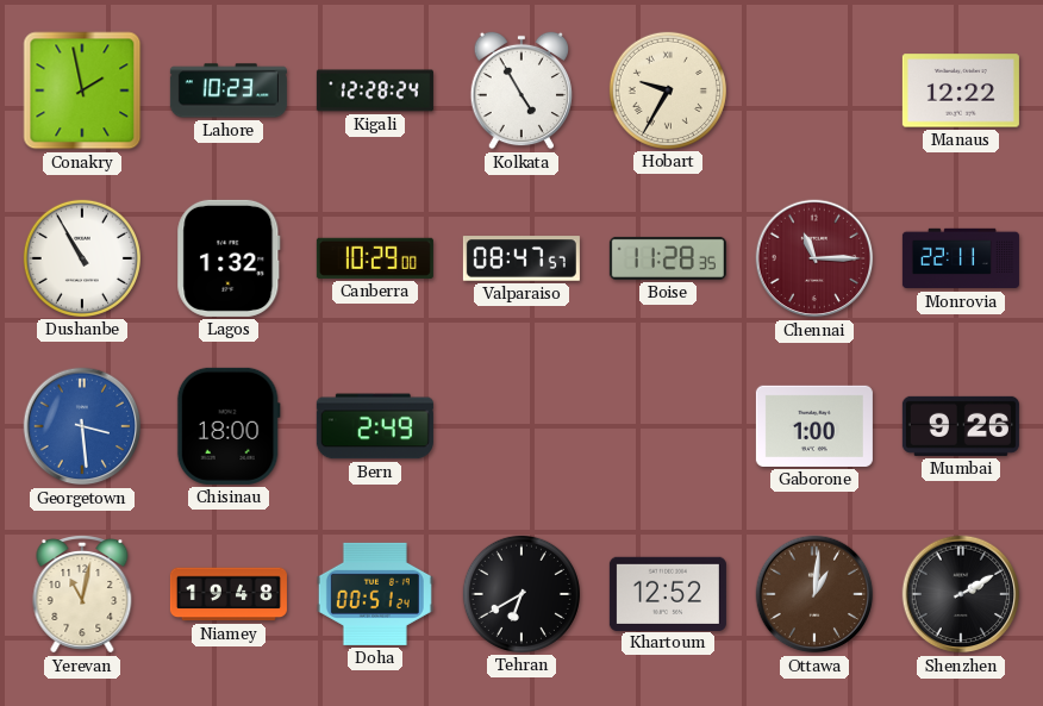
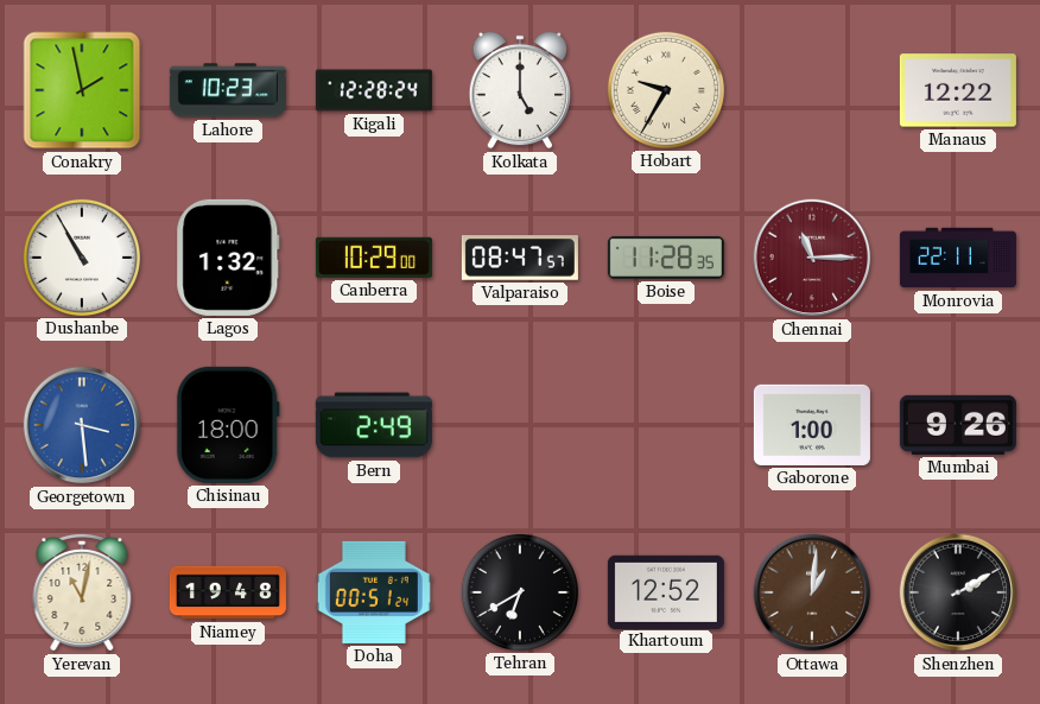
Kolkata: 4:55 -> 5:00
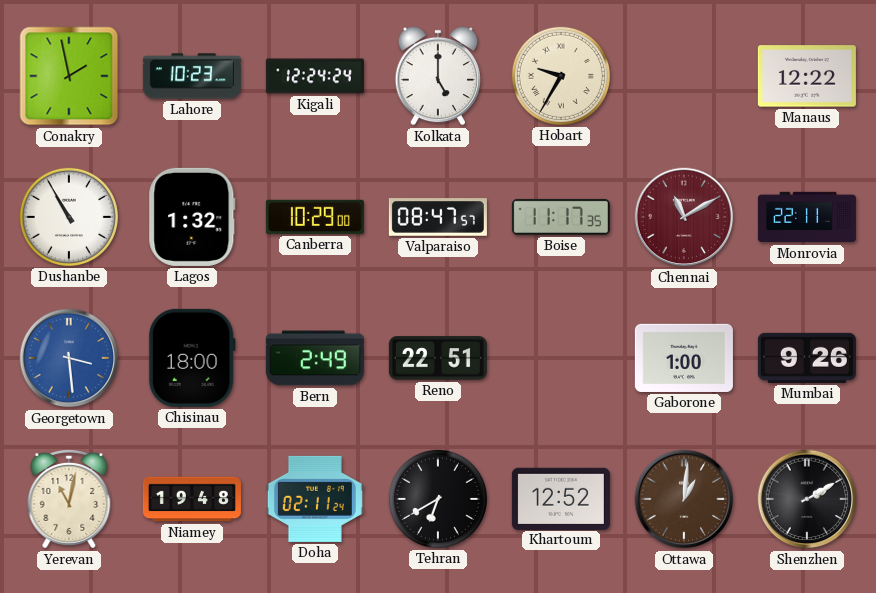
Kigali: 12:28 -> 12:24
Boise: 11:28 -> 11:17
Chennai: 11:15 -> 11:10
Reno: none -> 22:51
Doha: 00:51 -> 02:11
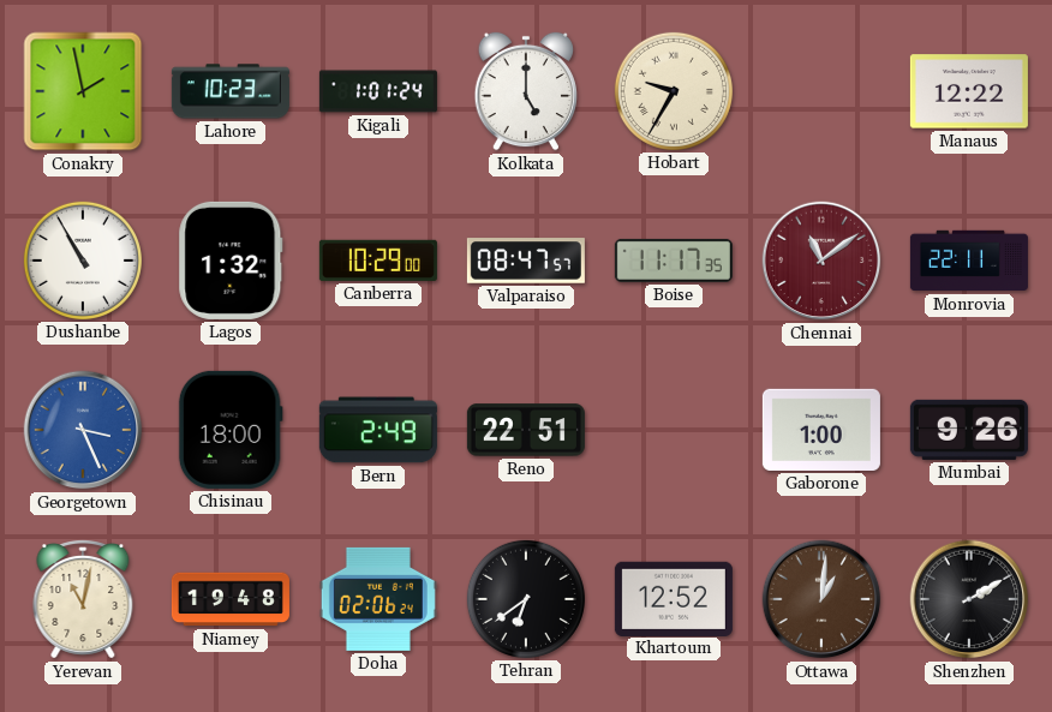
Kigali: 12:24 -> 1:01
Chennai: 11:10 -> 11:09
Georgetown: 3:29 -> 3:26
Doha: 02:11 -> 02:06
Tehran: 6:40 -> 6:39
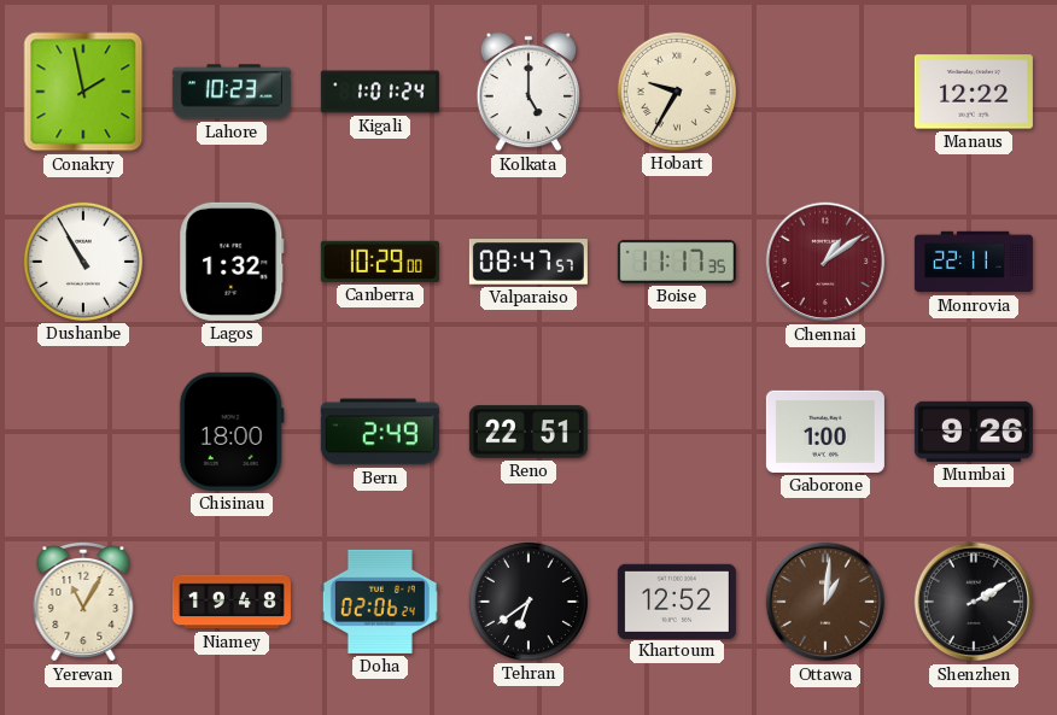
Chennai: 11:09 -> 1:09
Georgetown: 3:26 -> none
Yerevan: 11:02 -> 11:05
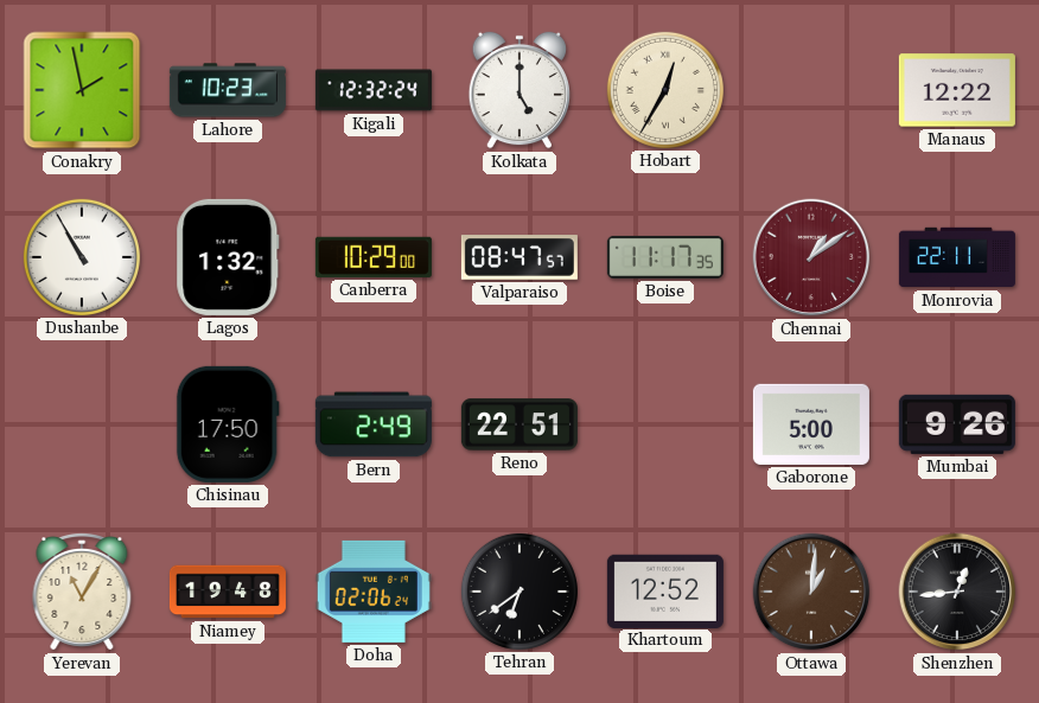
Kigali: 1:01 -> 12:32
Hobart: 9:35 -> 12:35
Chisinau: 18:00 -> 17:50
Gaborone: 1:00 -> 5:00
Shenzhen: 2:10 -> 12:44
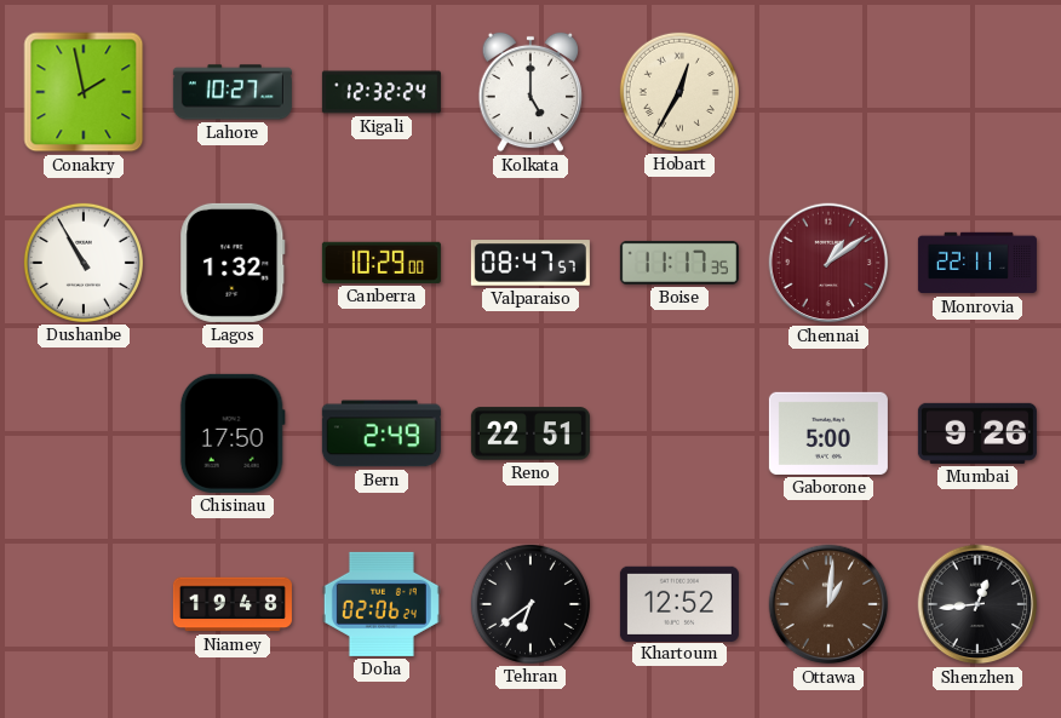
Lahore: 10:23 -> 10:27
Manaus: 12:22 -> none
Yerevan: 11:05 -> none
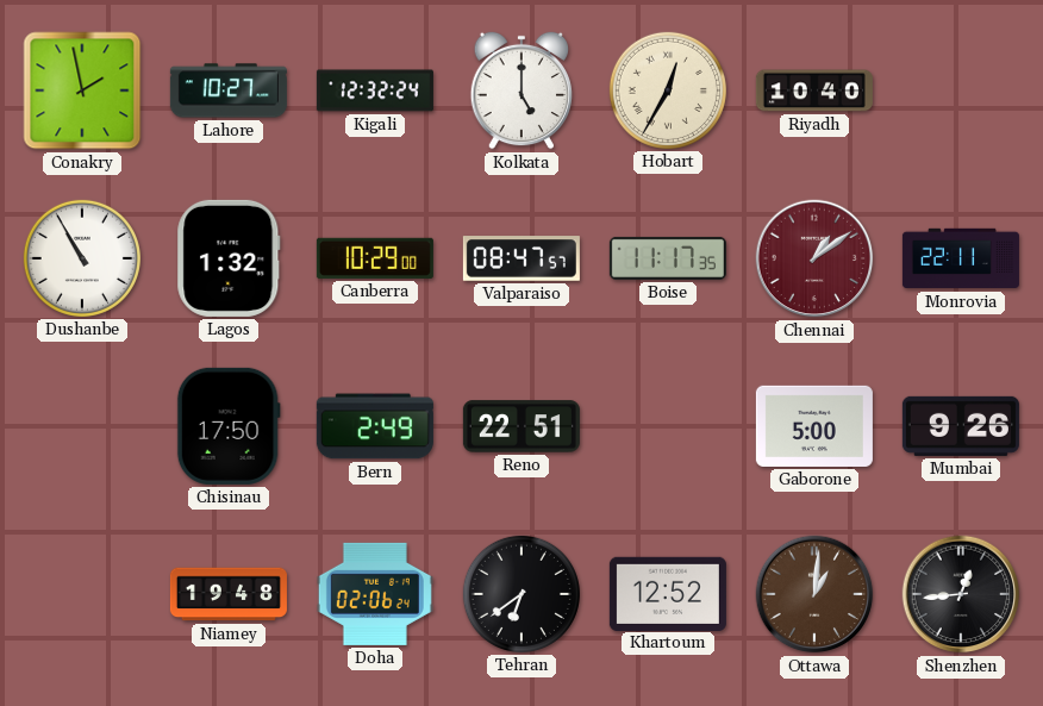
Riyadh: none -> 10:40
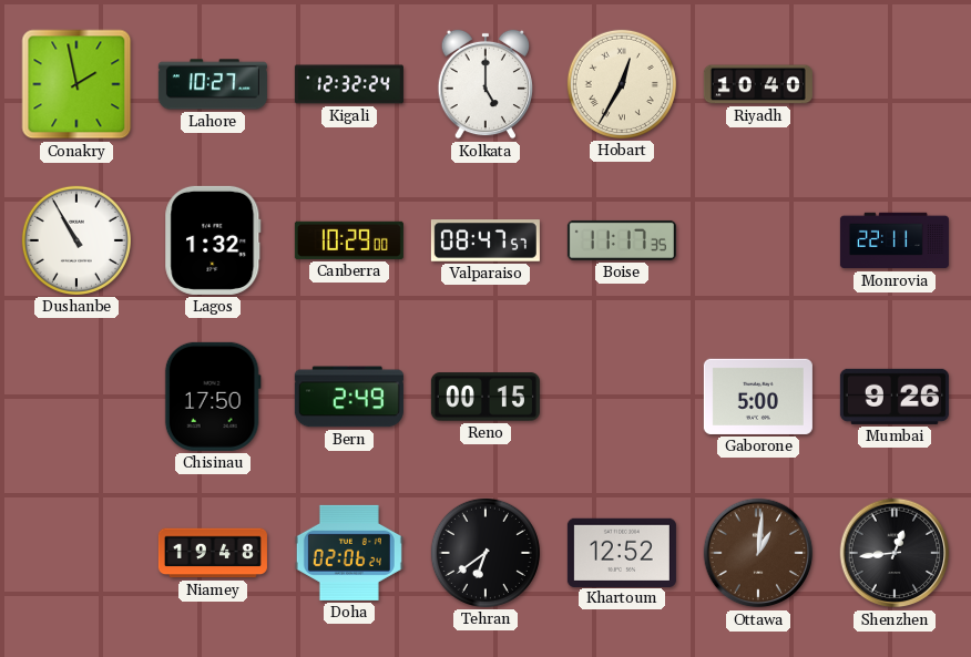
Chennai: 1:09 -> none
Reno: 22:51 -> 00:15
